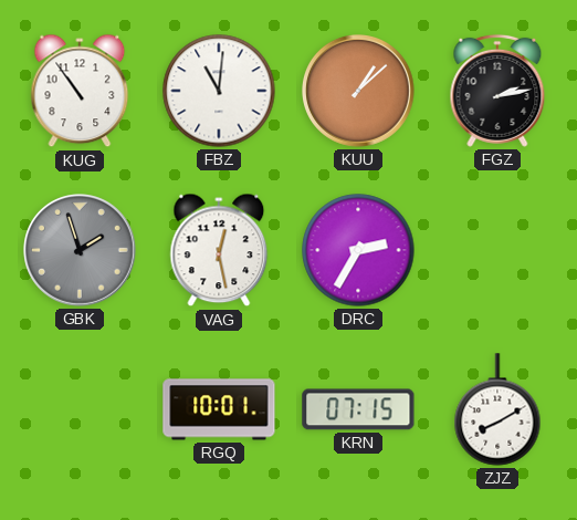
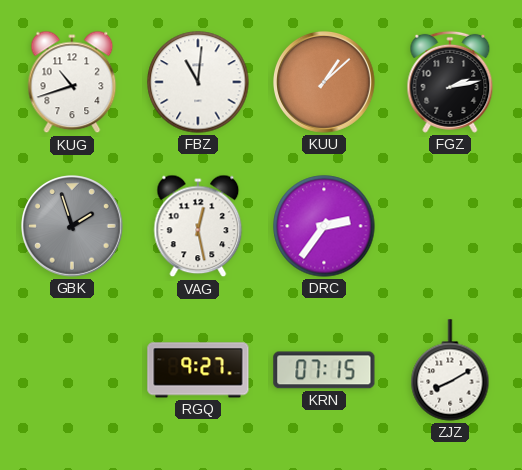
KUG: 10:54 -> 10:42
DRC: 2:35 -> 2:36
RGQ: 10:01 -> 9:27
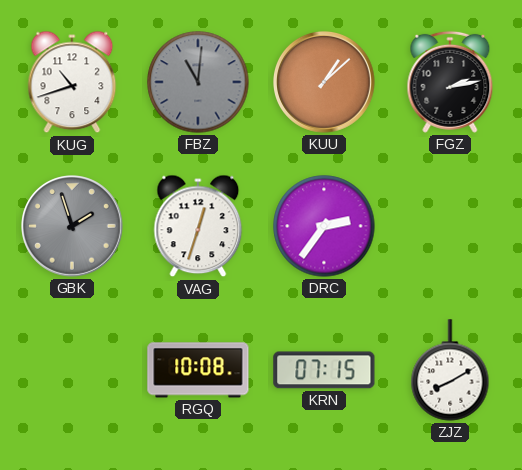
FBZ dial: white -> grey
VAG: 12:28 -> 12:33
RGQ: 9:27 -> 10:08
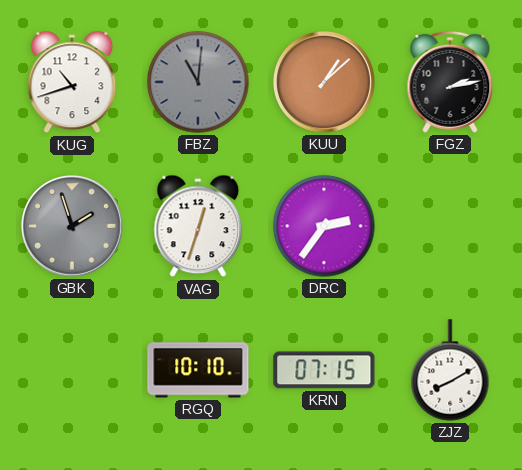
RGQ: 10:08 -> 10:10
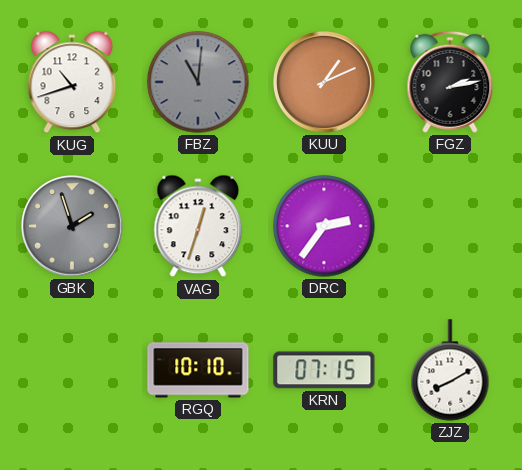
KUU: 1:08 -> 1:11
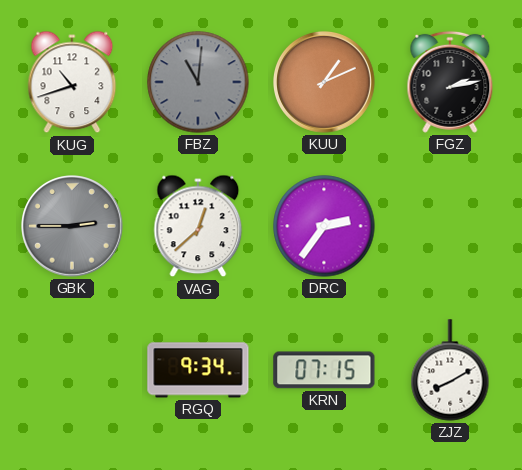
GBK: 1:57 -> 2:45
VAG: 12:33 -> 12:38
RGQ: 10:10 -> 9:34
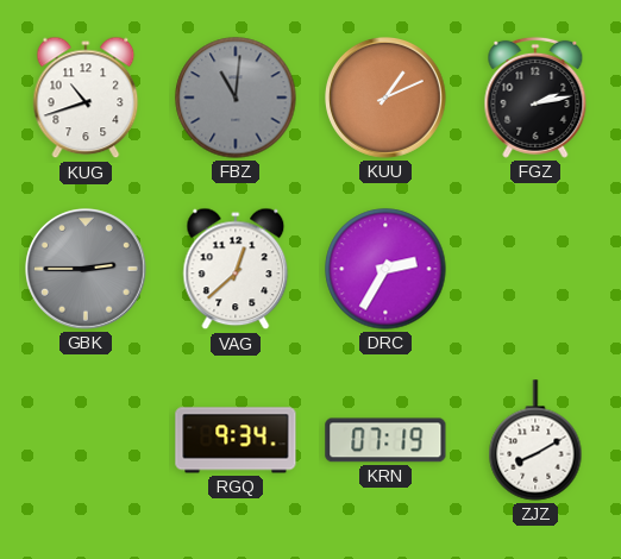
DRC: 2:36 -> 2:35
KRN: 07:15 -> 07:19
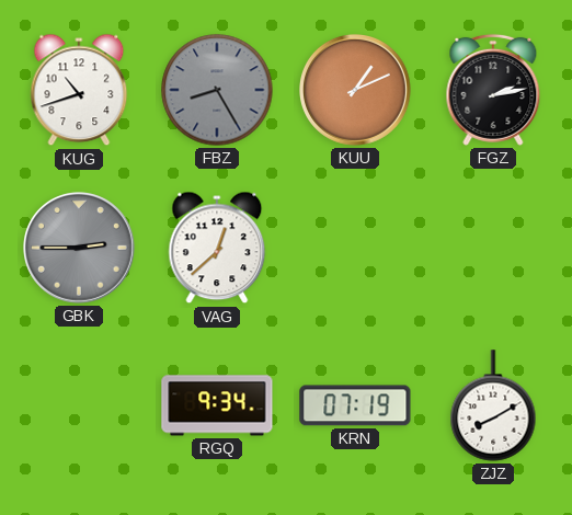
FBZ: 11:01 -> 8:25
DRC: 2:35 -> none
